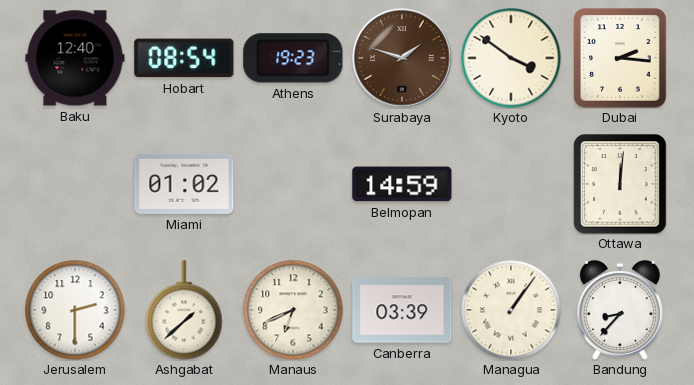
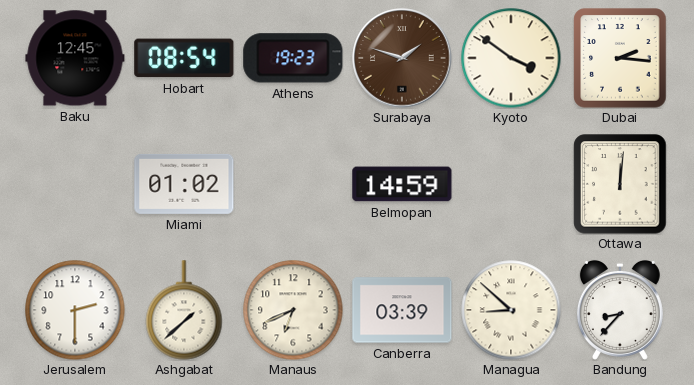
Baku: 12:40 -> 12:45
Managua: 1:06 -> 8:52
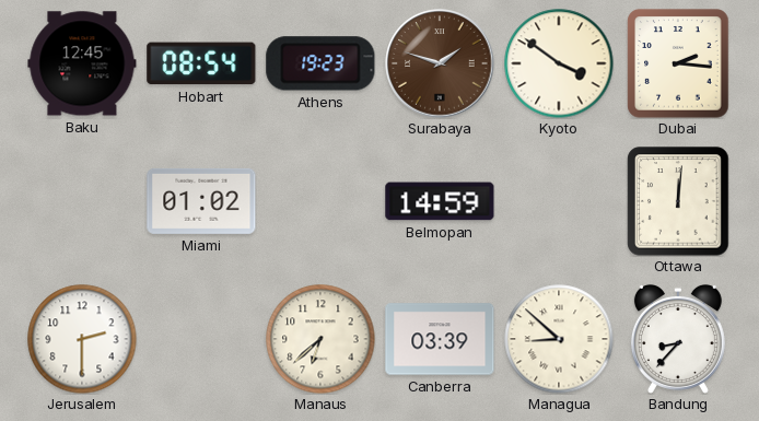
Ashgabat: 1:38 -> none
Manaus: 6:41 -> 6:38
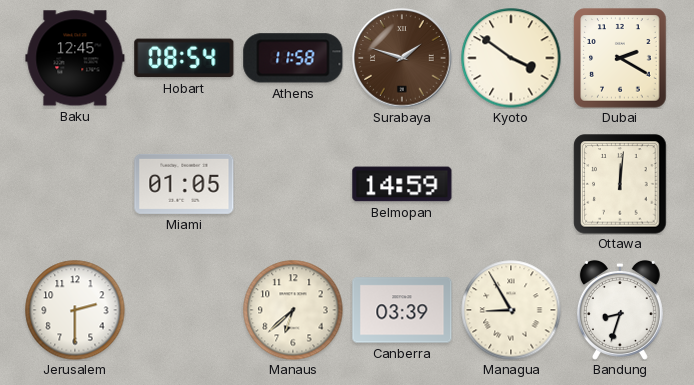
Athens: 19:23 -> 11:58
Dubai: 2:16 -> 2:20
Miami: 01:02 -> 01:05
Managua: 8:52 -> 8:55
Bandung: 8:37 -> 8:33
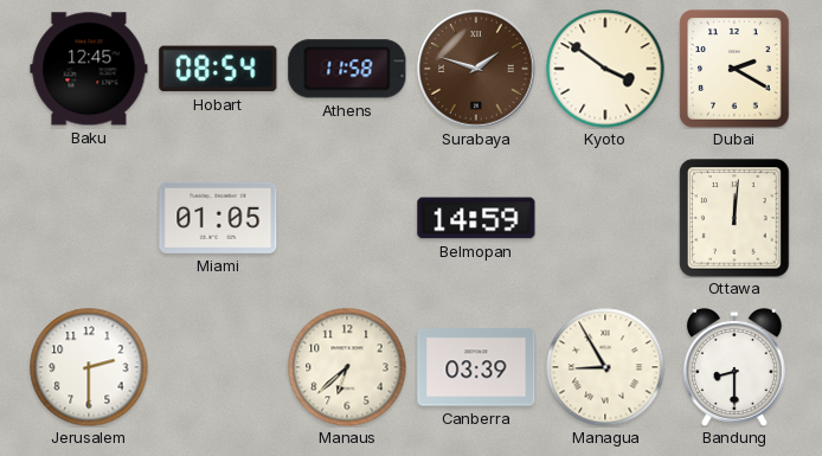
Bandung: 8:33 -> 8:30
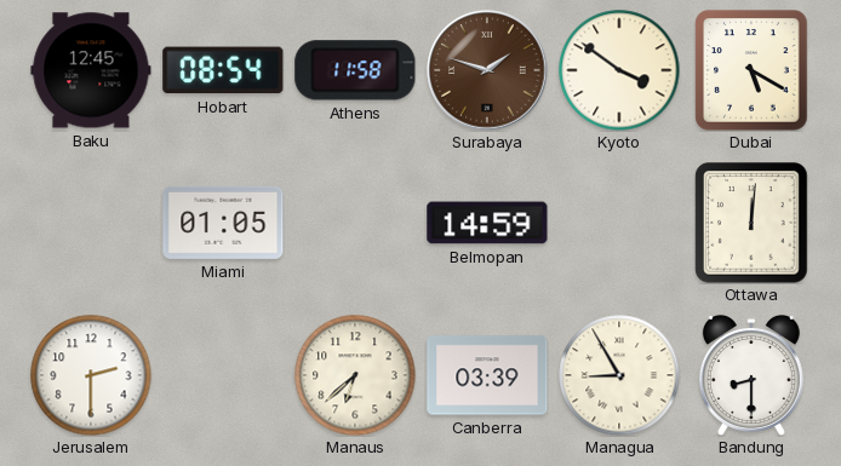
Dubai: 2:20 -> 5:20
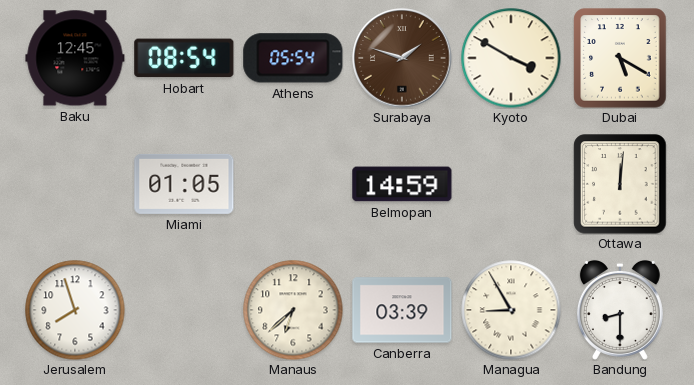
Athens: 11:58 -> 05:54
Kyoto: 3:51 -> 3:50
Jerusalem: 2:30 -> 7:57
